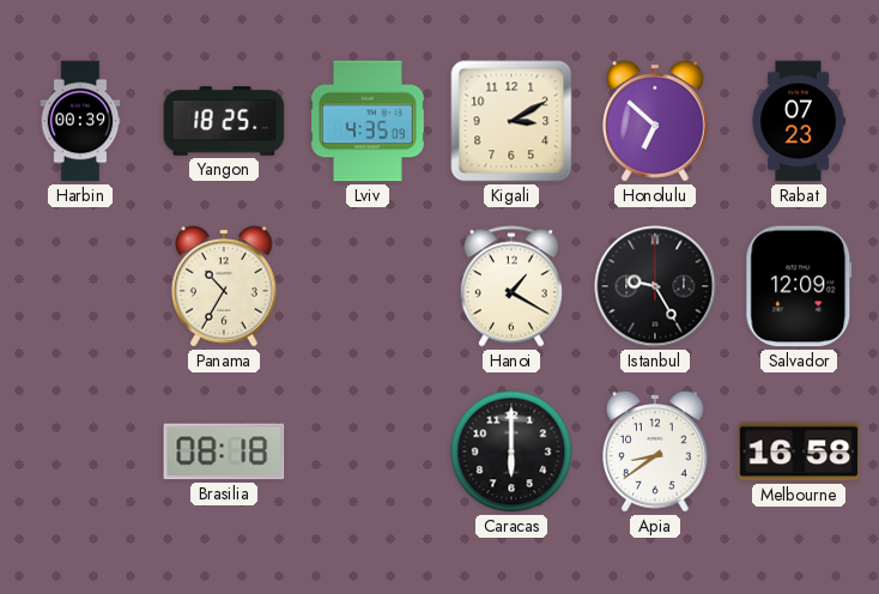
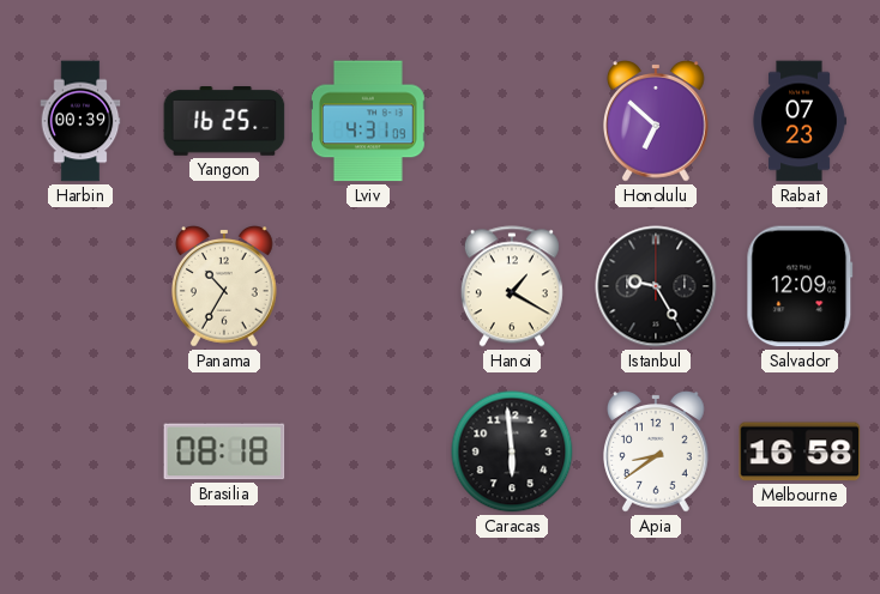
Yangon: 18:25 -> 16:25
Lviv: 4:35 -> 4:31
Kigali: 3:10 -> none
Caracas: 6:00 -> 5:59
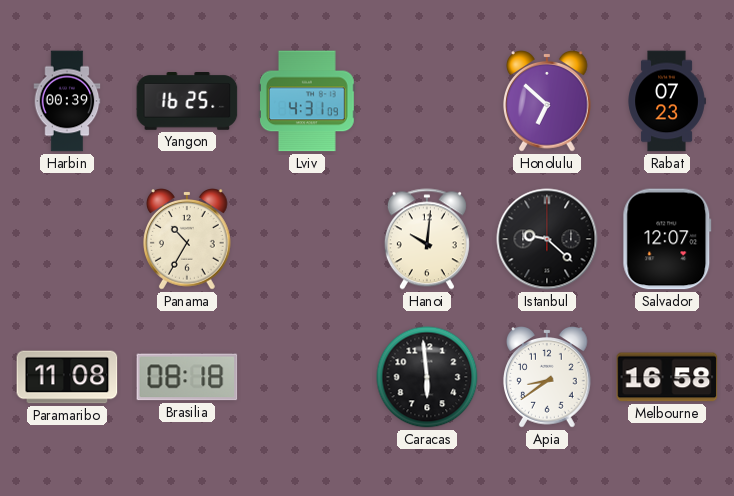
Hanoi: 1:20 -> 10:01
Istanbul: 9:25 -> 9:22
Salvador: 12:09 -> 12:07
Paramaribo: none -> 11:08
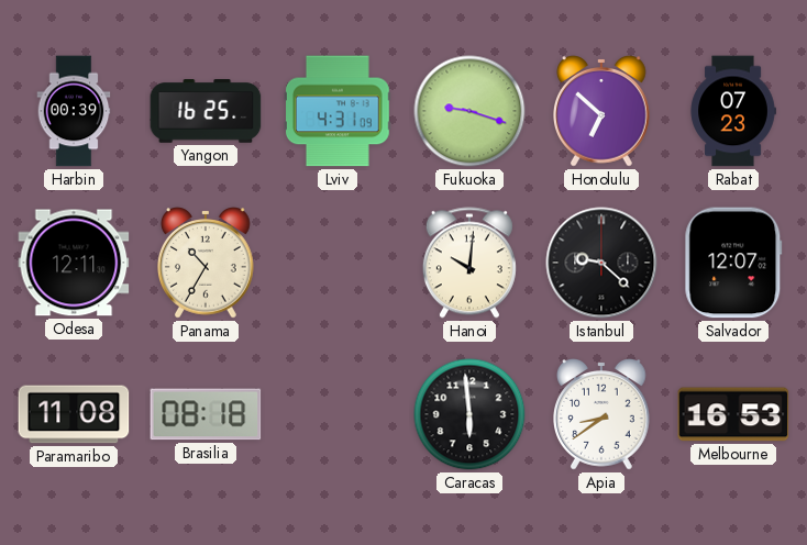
Fukuoka: none -> 9:18
Odesa: none -> 12:11
Melbourne: 16:58 -> 16:53
